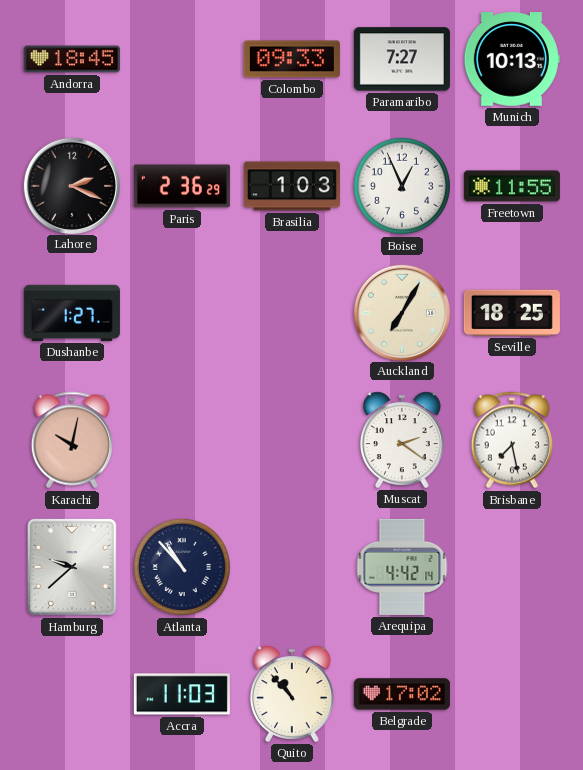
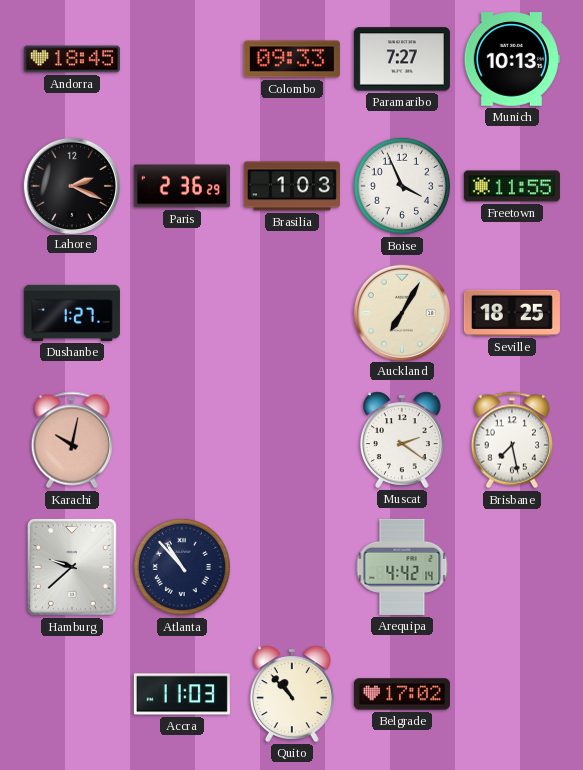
Boise: 12:56 -> 3:56
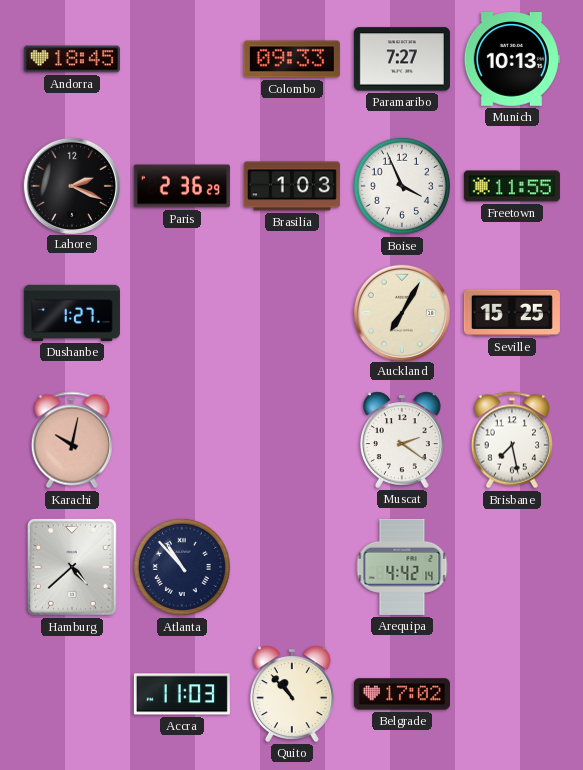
Seville: 18:25 -> 15:25
Hamburg: 9:38 -> 4:38
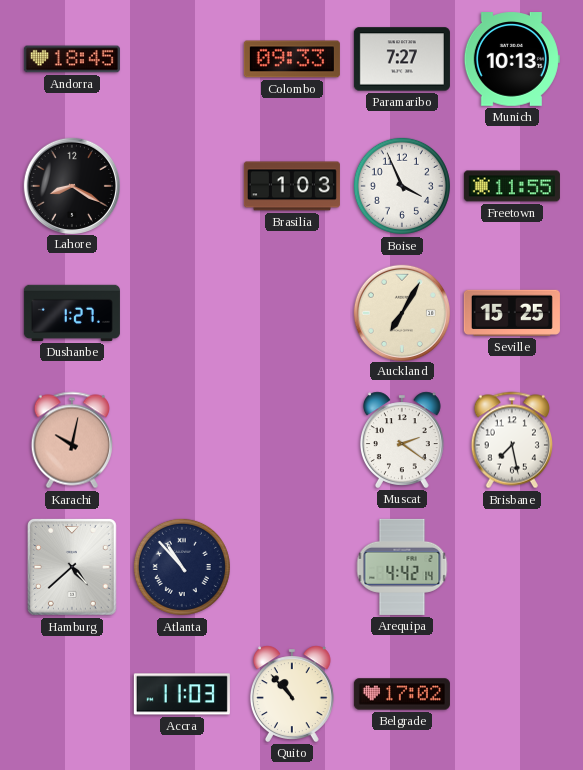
Lahore: 2:19 -> 8:20
Paris: 2:36 -> none
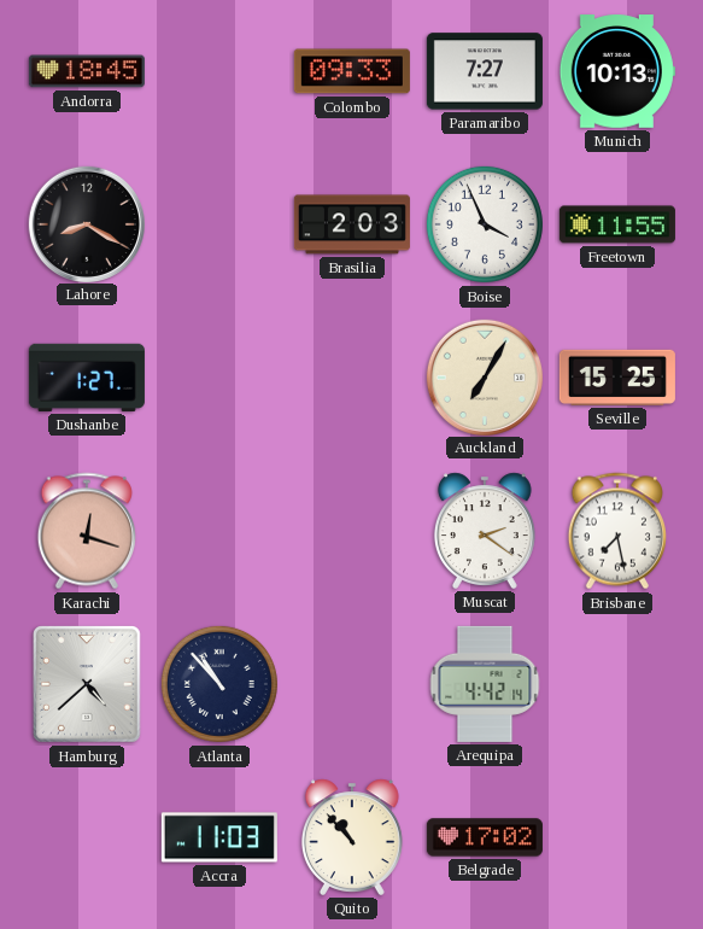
Brasilia: 1:03 -> 2:03
Karachi: 10:02 -> 12:18
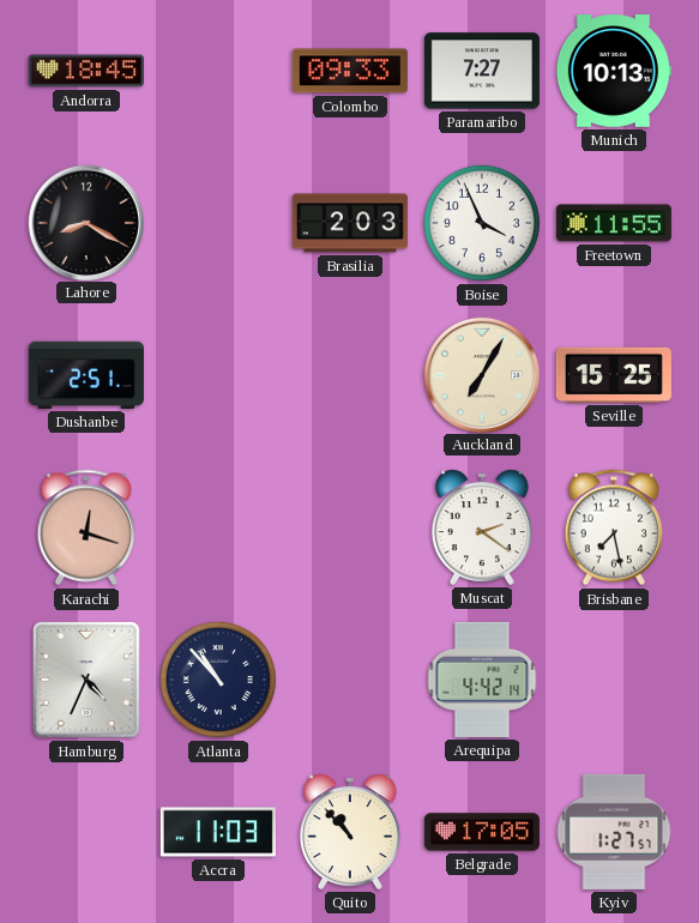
Dushanbe: 1:27 -> 2:51
Hamburg: 4:38 -> 4:34
Belgrade: 17:02 -> 17:05
Kyiv: none -> 1:27
